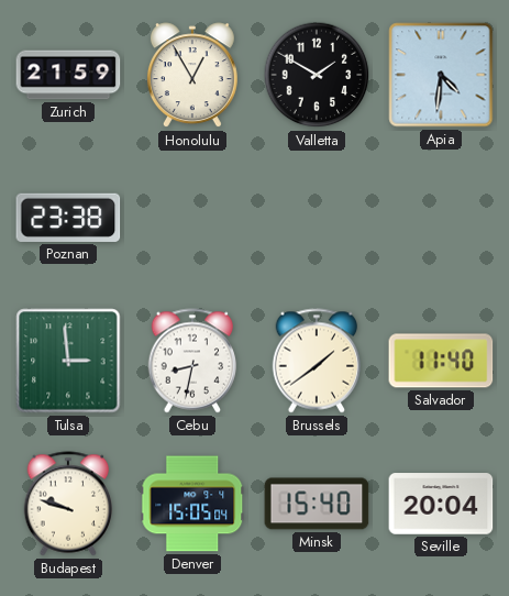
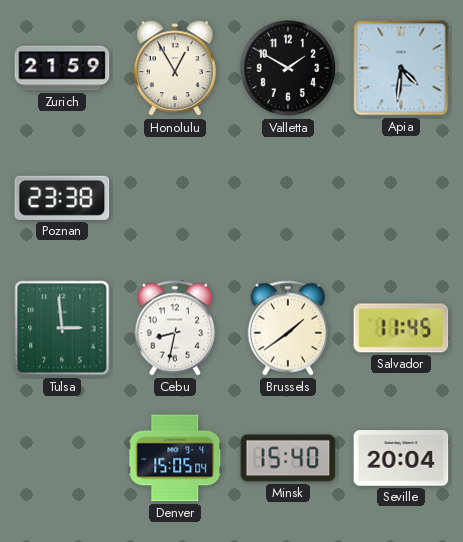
Salvador: 11:40 -> 11:45
Budapest: 9:48 -> none
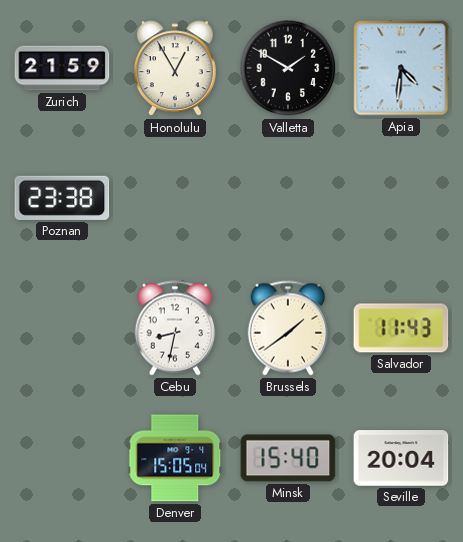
Tulsa: 2:59 -> none
Salvador: 11:45 -> 11:43
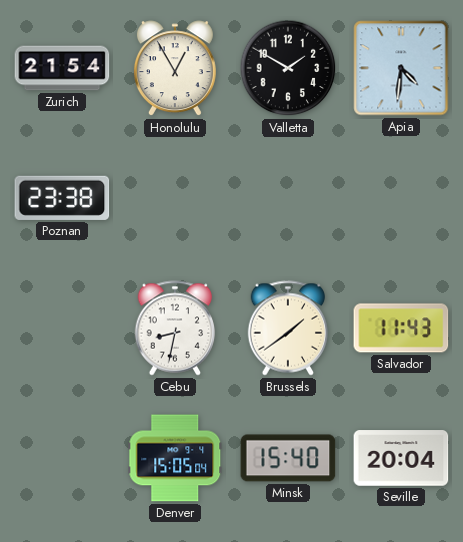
Zurich: 21:59 -> 21:54
